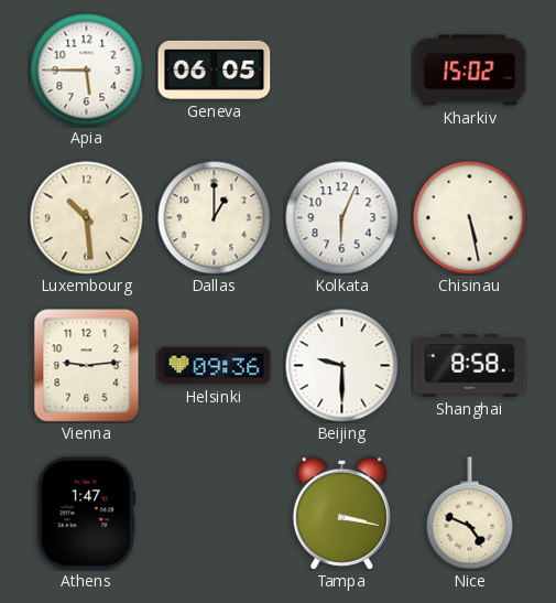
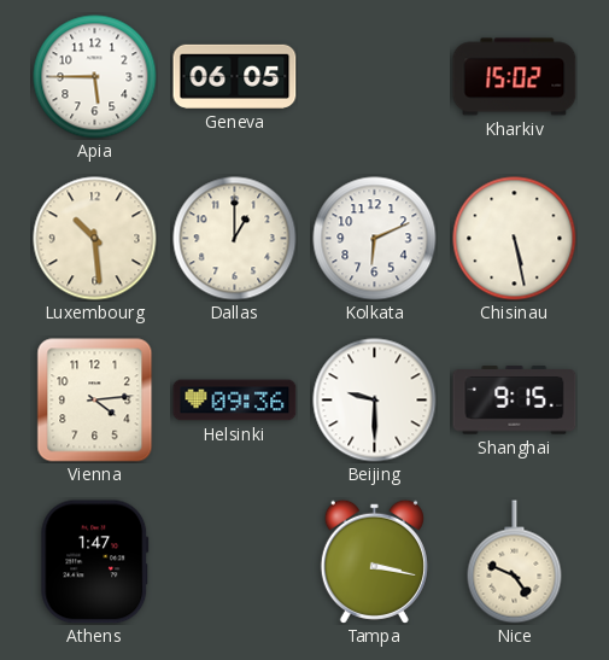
Kolkata: 6:04 -> 6:11
Vienna: 9:14 -> 4:14
Shanghai: 8:58 -> 9:15
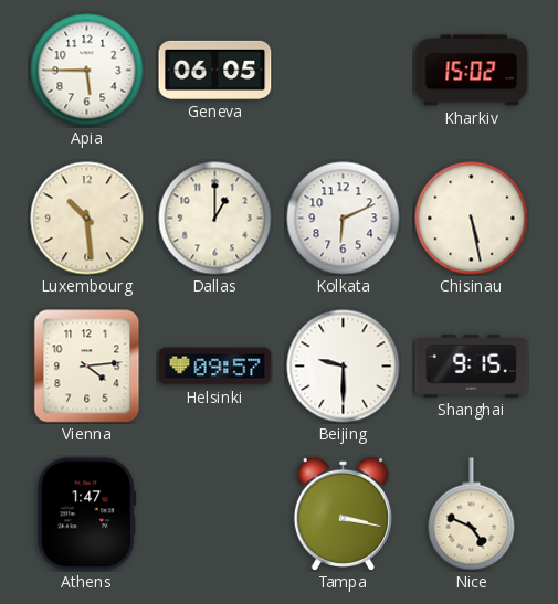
Helsinki: 09:36 -> 09:57
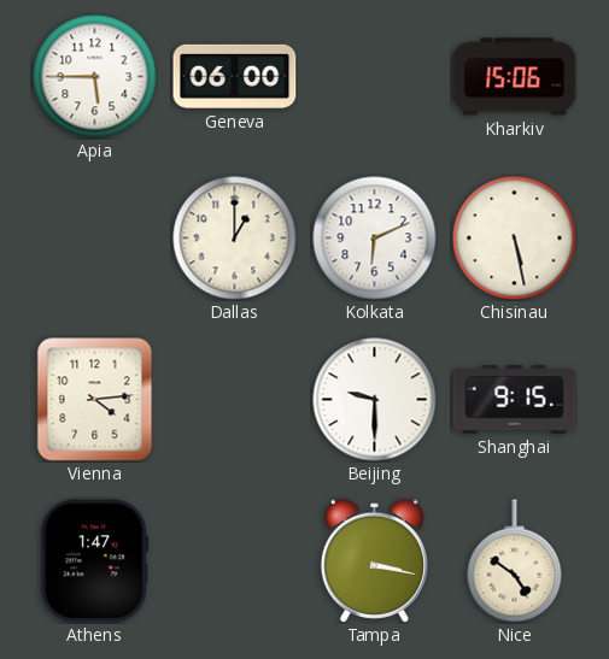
Geneva: 06:05 -> 06:00
Kharkiv: 15:02 -> 15:06
Luxembourg: 10:29 -> none
Helsinki: 09:57 -> none
Nice: 4:49 -> 4:51
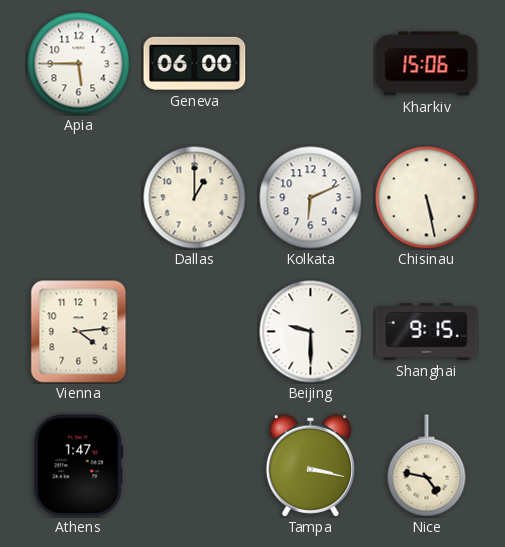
Nice: 4:51 -> 4:47
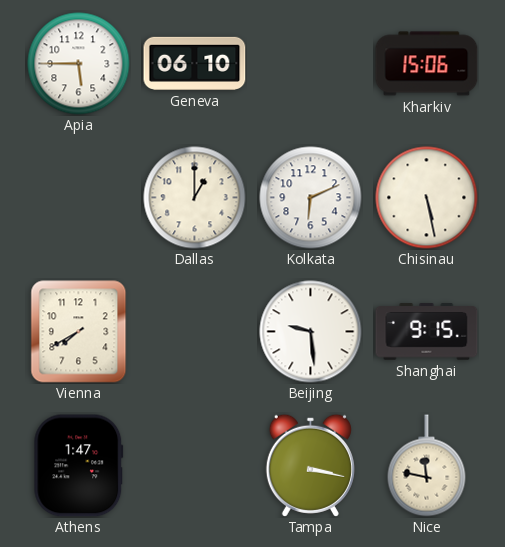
Geneva: 06:00 -> 06:10
Vienna: 4:14 -> 7:40
Beijing: 9:30 -> 9:29
Nice: 4:47 -> 11:47
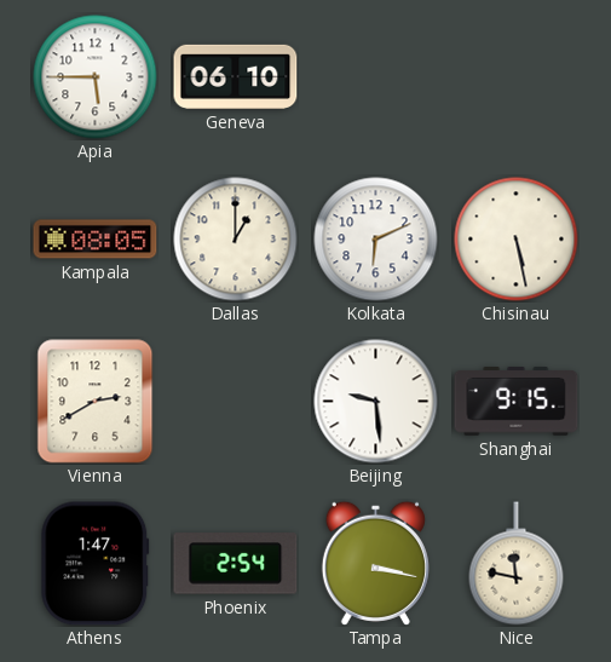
Kharkiv: 15:06 -> none
Kampala: none -> 08:05
Vienna: 7:40 -> 2:40
Phoenix: none -> 2:54
